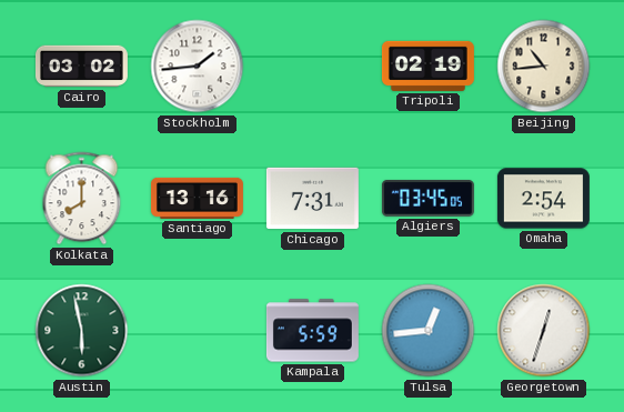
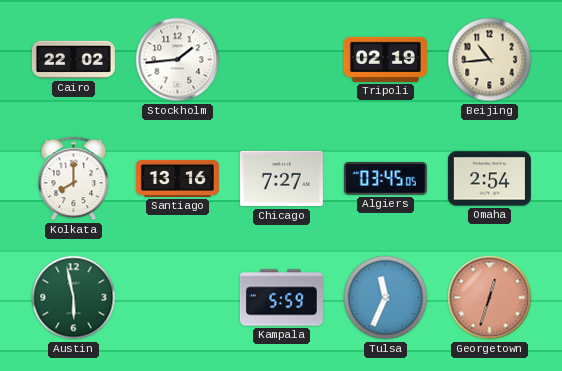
Cairo: 03:02 -> 22:02
Chicago: 7:31 -> 7:27
Tulsa: 12:44 -> 11:34
Georgetown dial: white -> salmon
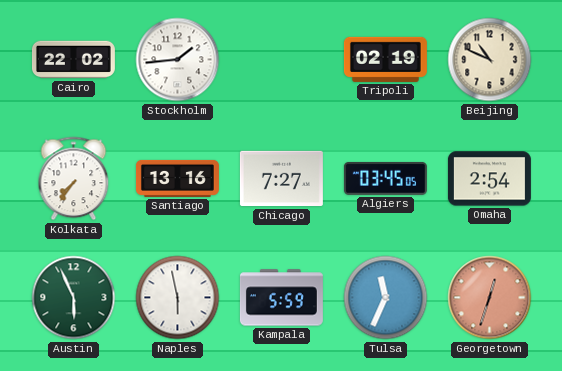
Beijing: 10:44 -> 10:49
Kolkata: 8:00 -> 7:36
Austin: 5:58 -> 5:56
Naples: none -> 5:58
